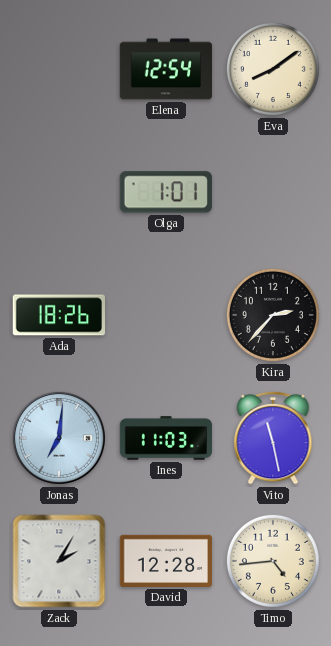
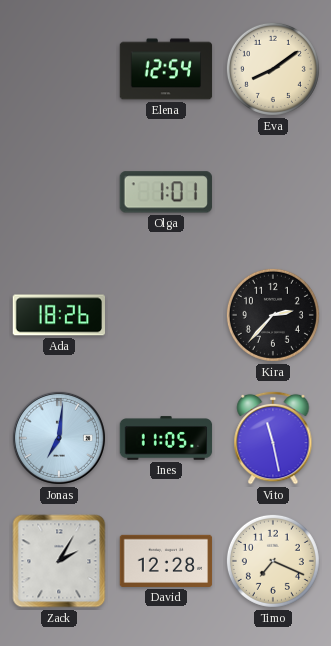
Ines: 11:03 -> 11:05
Timo: 4:44 -> 7:19
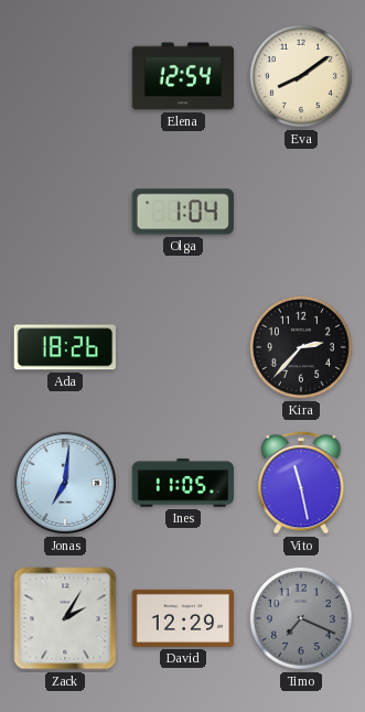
Olga: 1:01 -> 1:04
David: 12:28 -> 12:29
Timo dial: cream -> grey
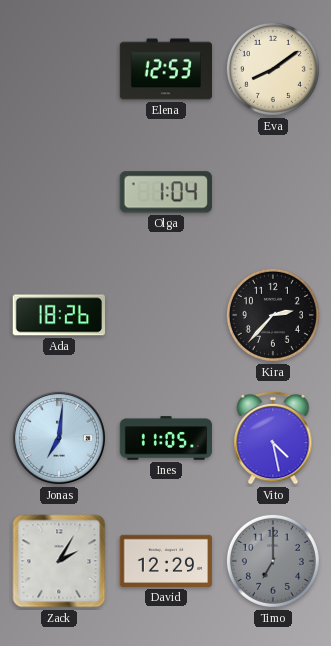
Elena: 12:54 -> 12:53
Vito: 11:28 -> 4:28
Timo: 7:19 -> 7:00
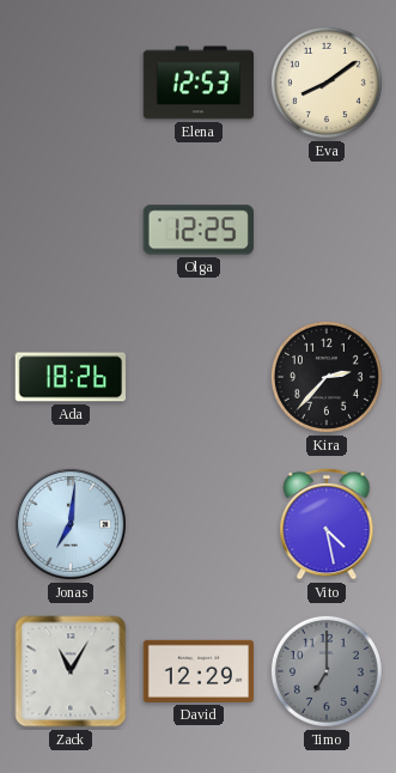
Olga: 1:04 -> 12:25
Ines: 11:05 -> none
Zack: 2:05 -> 11:05
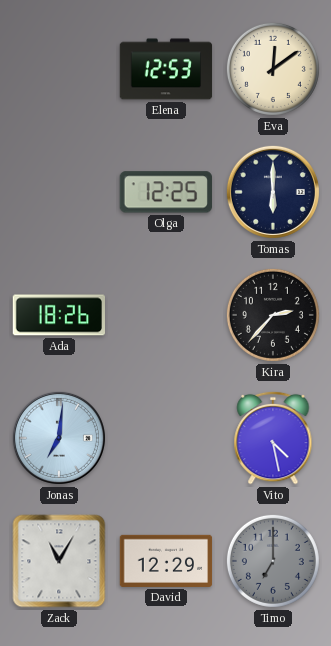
Eva: 8:09 -> 12:09
Tomas: none -> 6:00
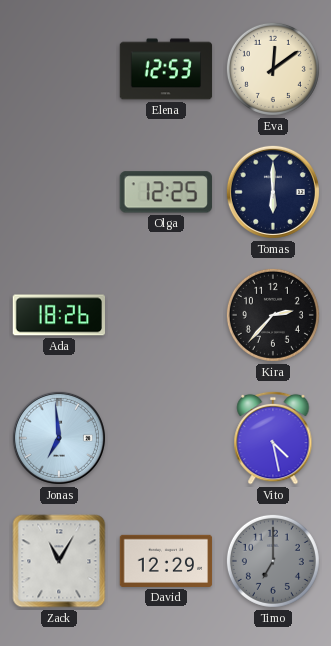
Jonas: 7:01 -> 6:59
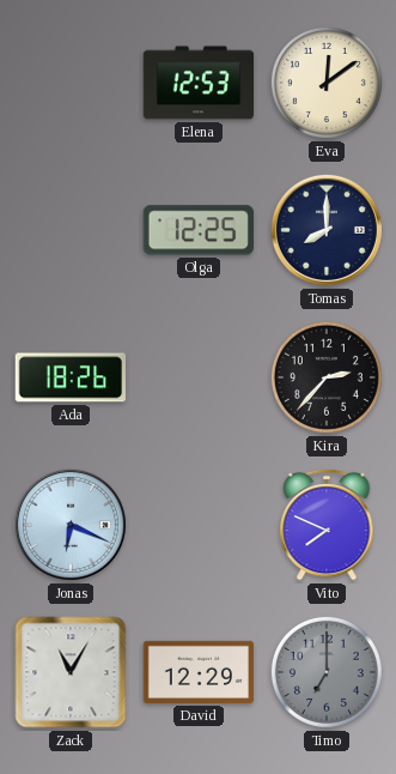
Tomas: 6:00 -> 8:00
Jonas: 6:59 -> 6:19
Vito: 4:28 -> 7:49
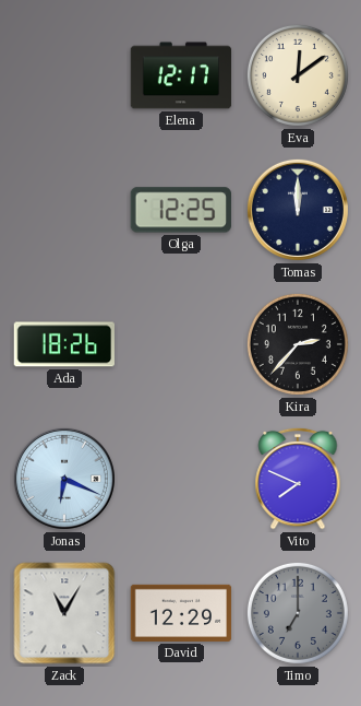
Elena: 12:53 -> 12:17
Tomas: 8:00 -> 12:00
